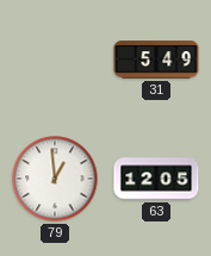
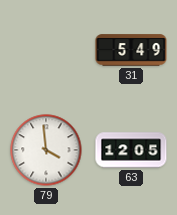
79: 12:59 -> 3:59
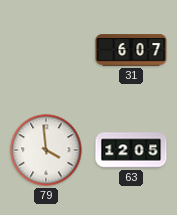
31: 5:49 -> 6:07
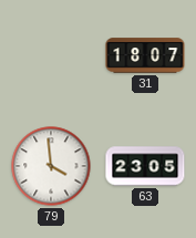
31: 6:07 -> 18:07
63: 12:05 -> 23:05
